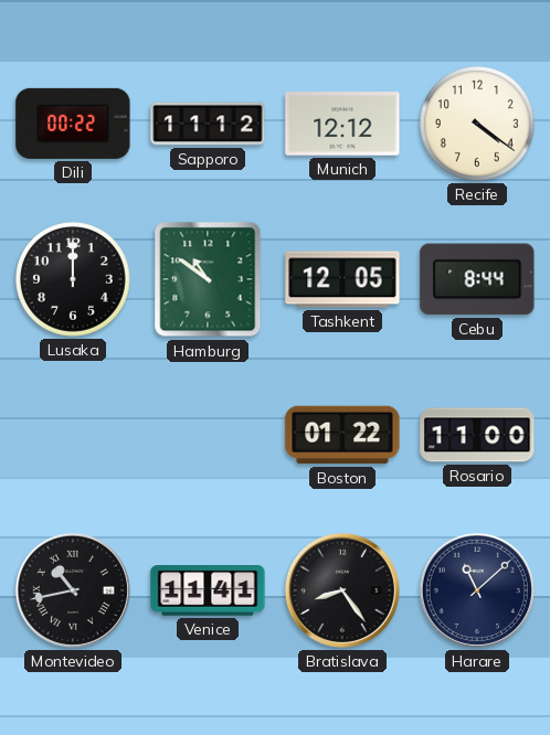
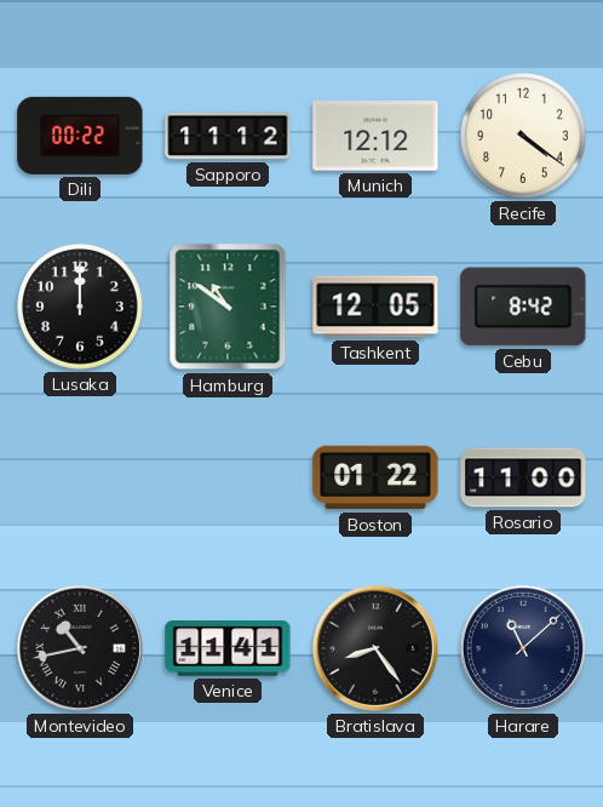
Cebu: 8:44 -> 8:42
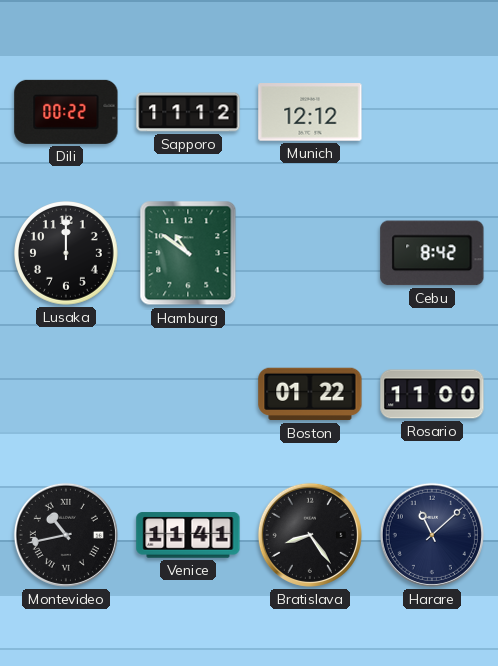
Recife: 4:21 -> none
Tashkent: 12:05 -> none
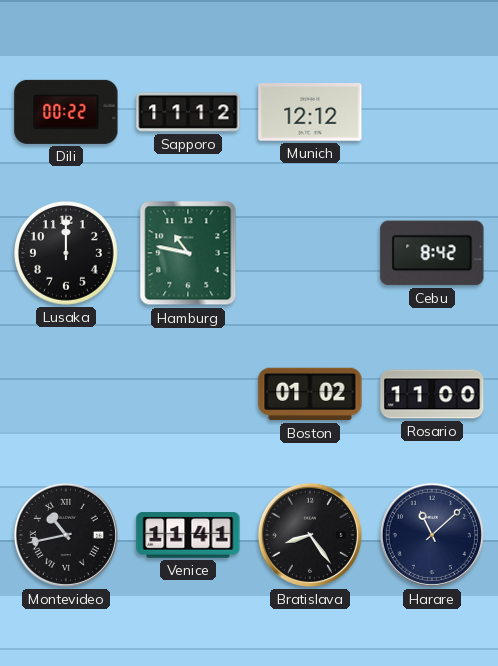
Hamburg: 10:51 -> 10:47
Boston: 01:22 -> 01:02
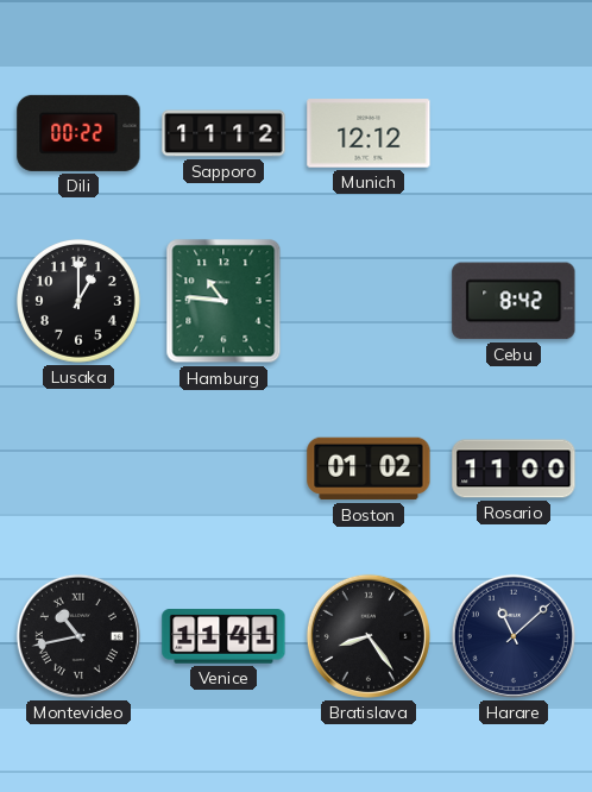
Lusaka: 12:00 -> 1:00
Hamburg: 10:47 -> 10:46
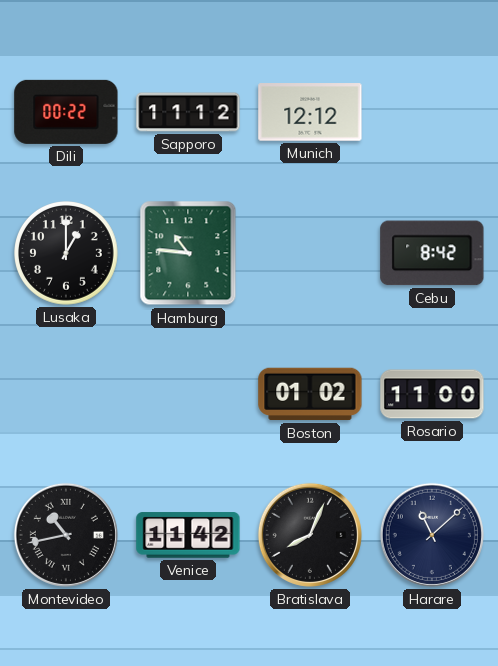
Venice: 11:41 -> 11:42
Bratislava: 8:24 -> 8:04
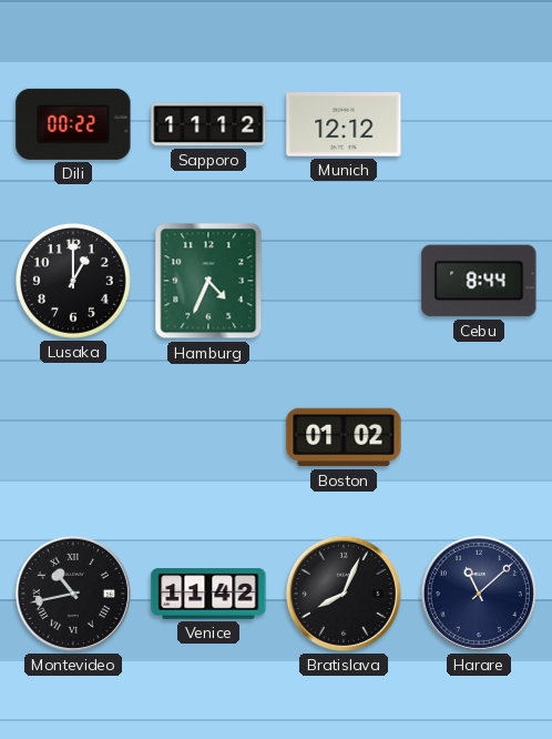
Hamburg: 10:46 -> 4:34
Cebu: 8:42 -> 8:44
Rosario: 11:00 -> none
